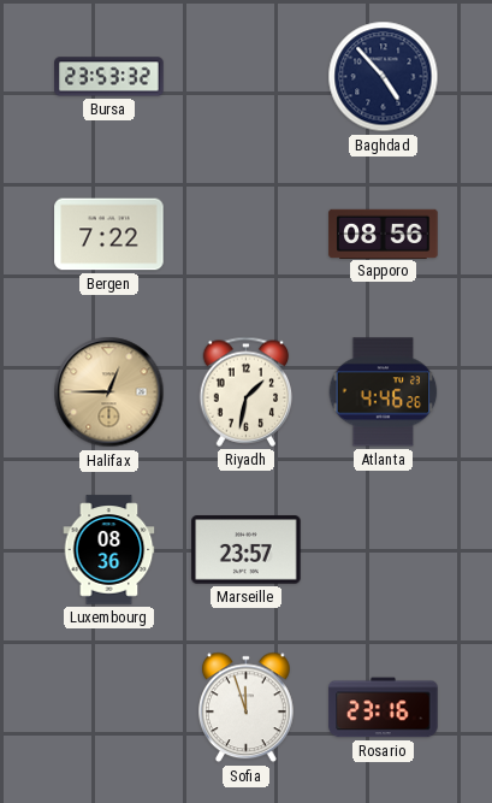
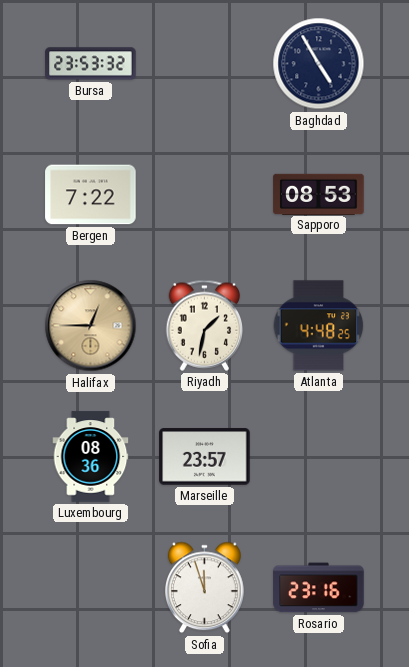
Baghdad: 4:53 -> 4:55
Sapporo: 08:56 -> 08:53
Atlanta: 4:46 -> 4:48
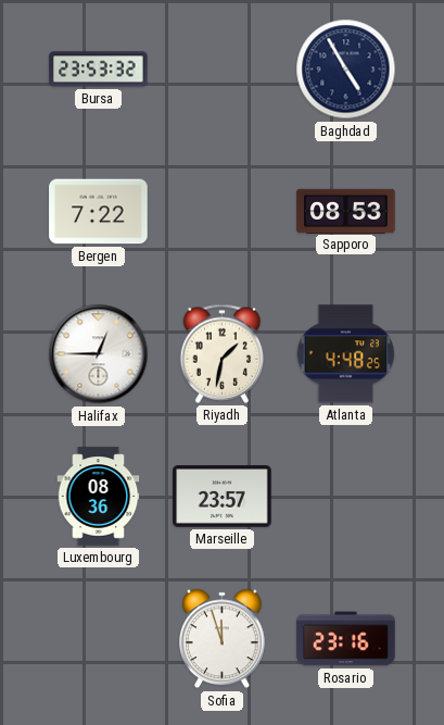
Halifax dial: champagne -> white
